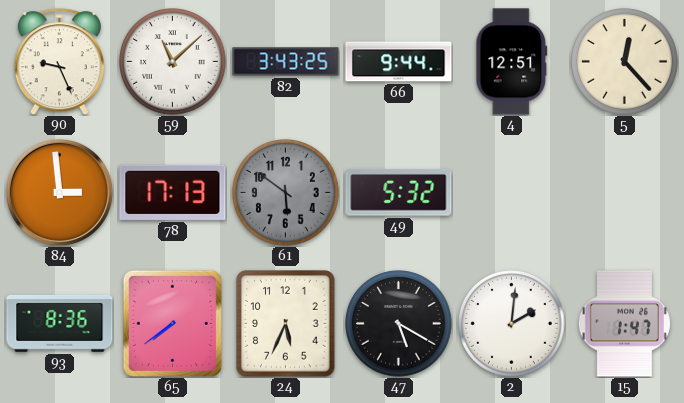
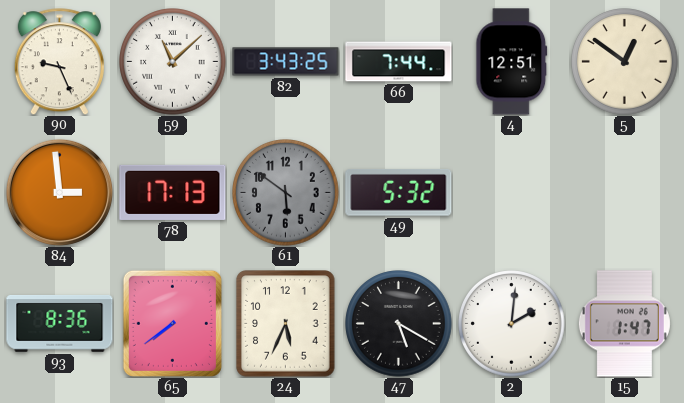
66: 9:44 -> 7:44
5: 12:23 -> 12:51
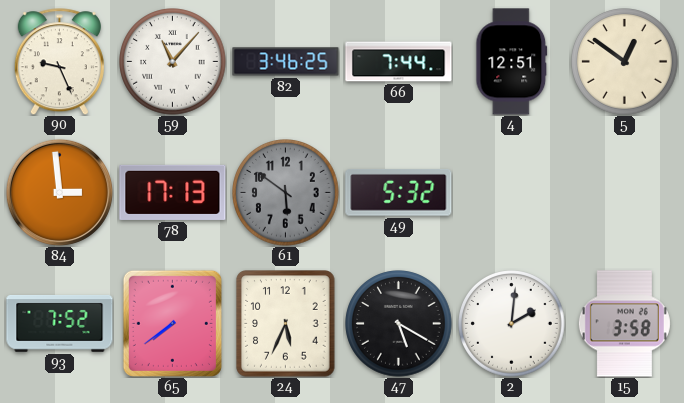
59: 11:08 -> 11:07
82: 3:43 -> 3:46
93: 8:36 -> 7:52
15: 1:47 -> 3:58
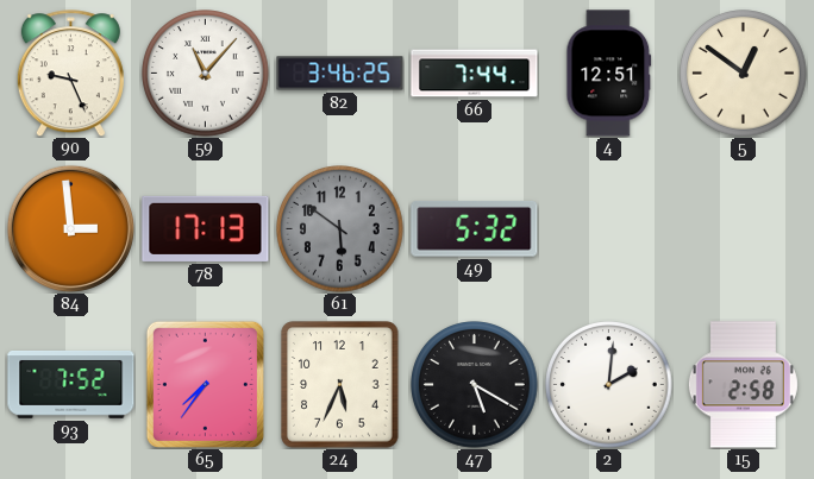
65: 7:39 -> 7:36
15: 3:58 -> 2:58
